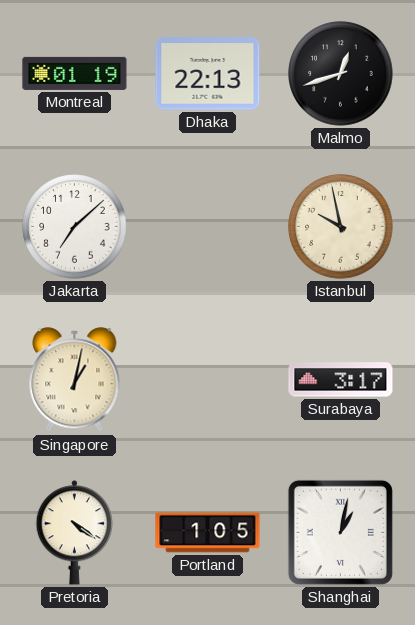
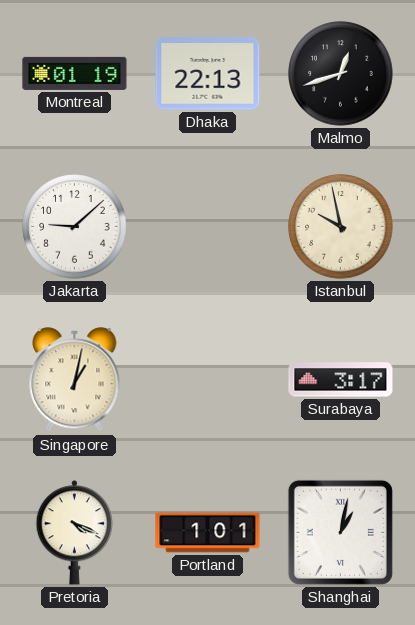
Jakarta: 7:08 -> 9:08
Pretoria: 4:21 -> 4:19
Portland: 1:05 -> 1:01
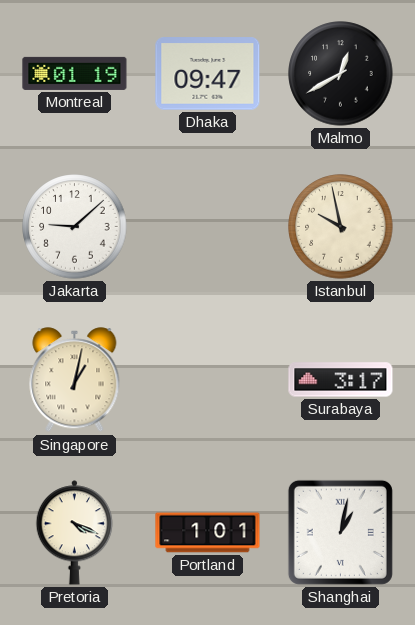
Dhaka: 22:13 -> 09:47
Malmo: 12:42 -> 12:40
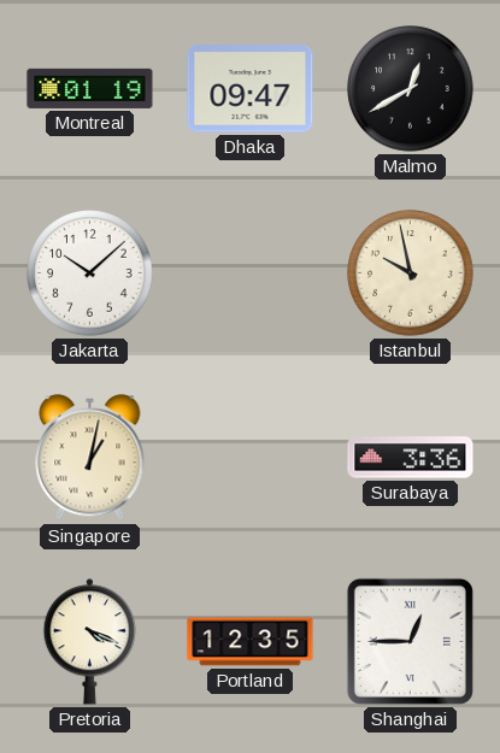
Jakarta: 9:08 -> 10:08
Surabaya: 3:17 -> 3:36
Portland: 1:01 -> 12:35
Shanghai: 1:02 -> 12:45
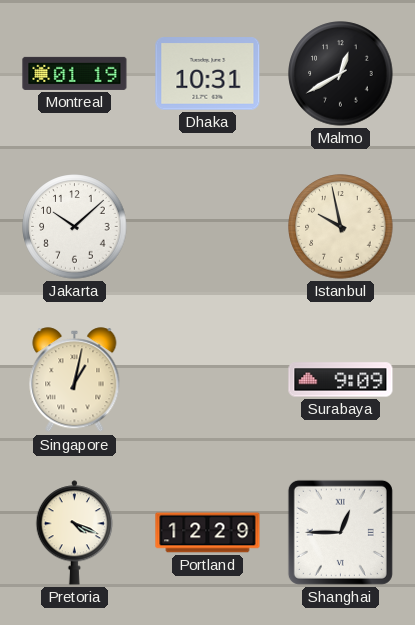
Dhaka: 09:47 -> 10:31
Surabaya: 3:36 -> 9:09
Portland: 12:35 -> 12:29
